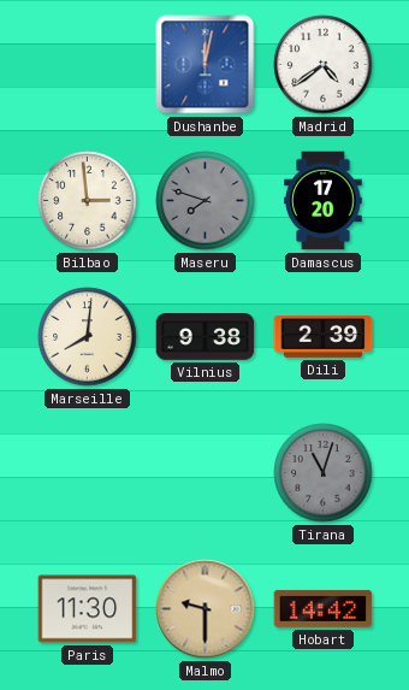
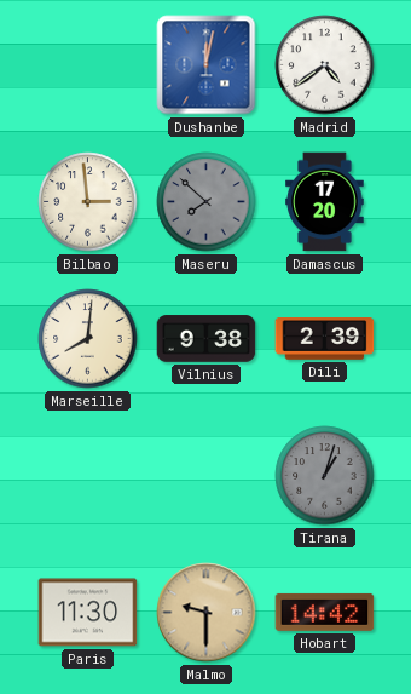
Maseru: 7:48 -> 7:52
Tirana: 11:03 -> 1:03
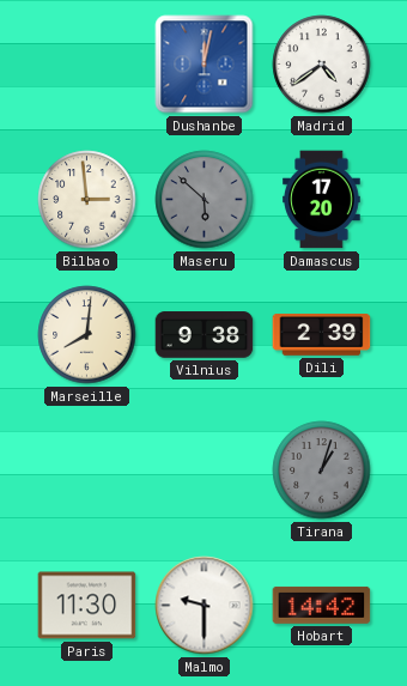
Maseru: 7:52 -> 5:52
Malmo dial: champagne -> white
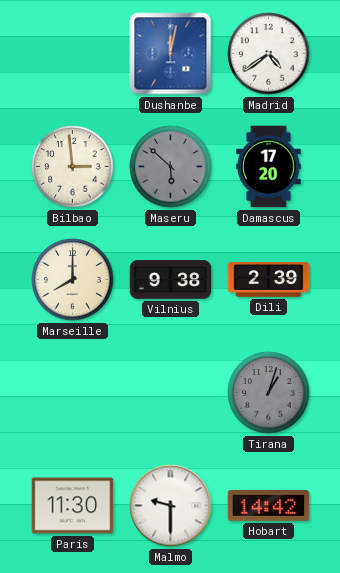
Marseille: 8:01 -> 8:00
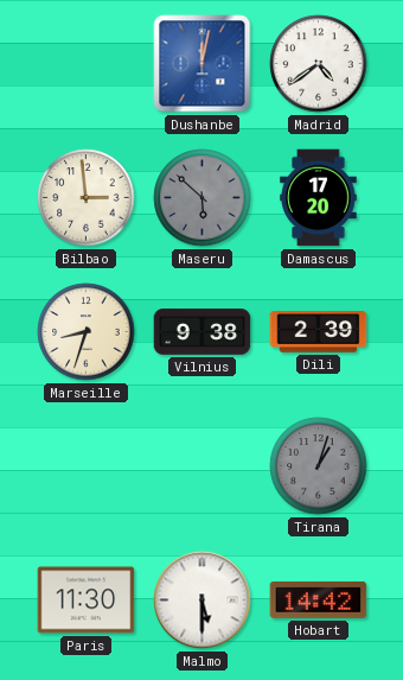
Marseille: 8:00 -> 8:33
Malmo: 9:30 -> 5:30
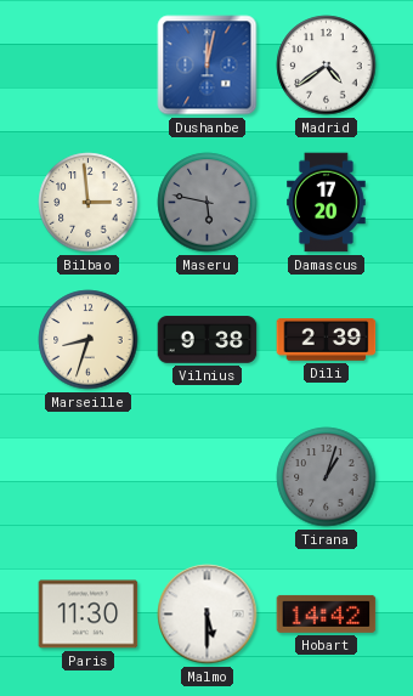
Maseru: 5:52 -> 5:47
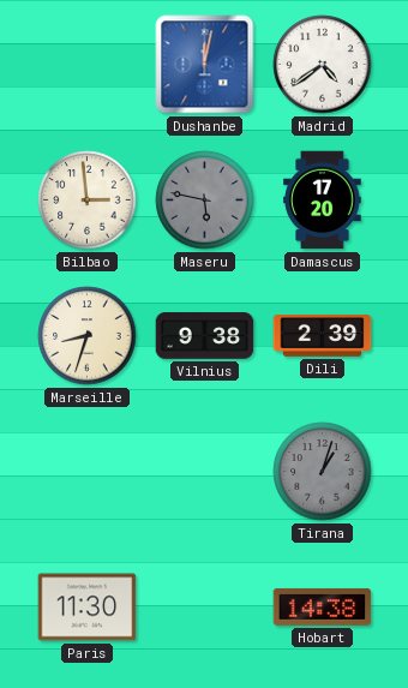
Malmo: 5:30 -> none
Hobart: 14:42 -> 14:38
